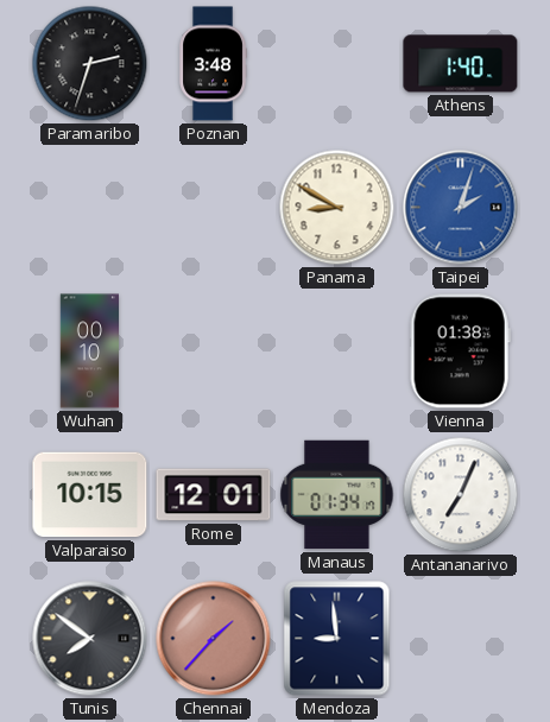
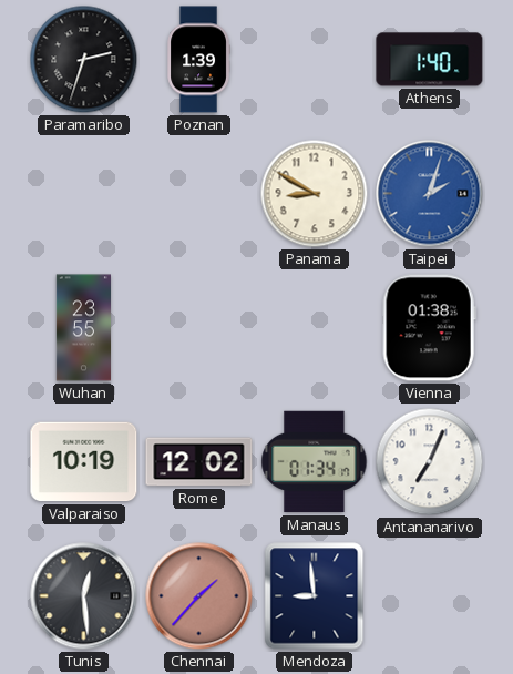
Poznan: 3:48 -> 1:39
Wuhan: 00:10 -> 23:55
Valparaiso: 10:15 -> 10:19
Rome: 12:01 -> 12:02
Tunis: 7:51 -> 12:29
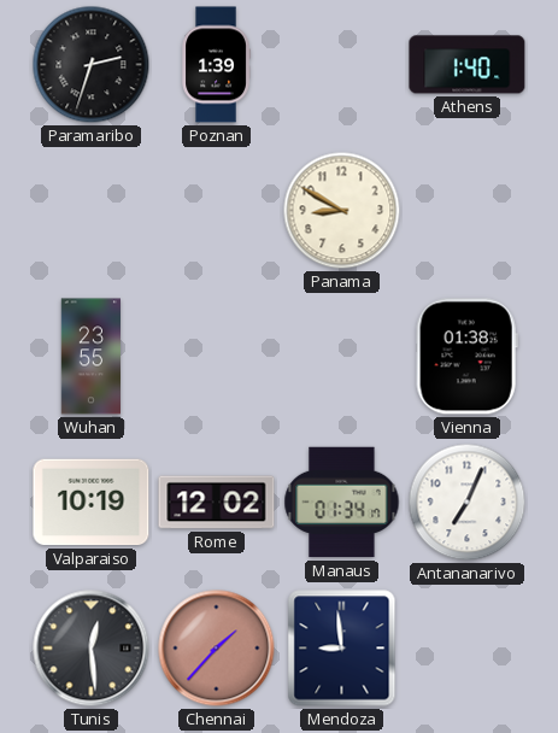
Taipei: 2:03 -> none
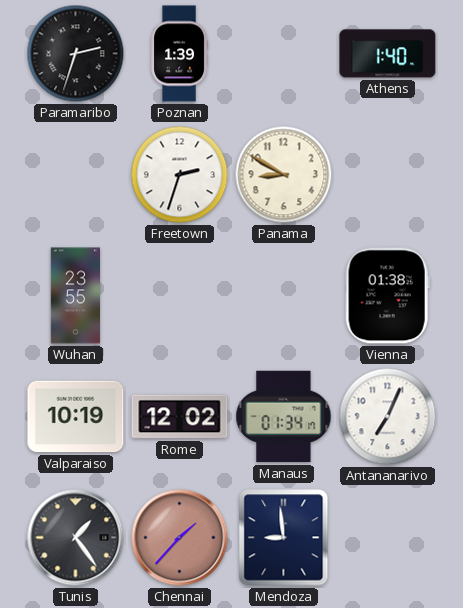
Freetown: none -> 2:33
Tunis: 12:29 -> 1:24
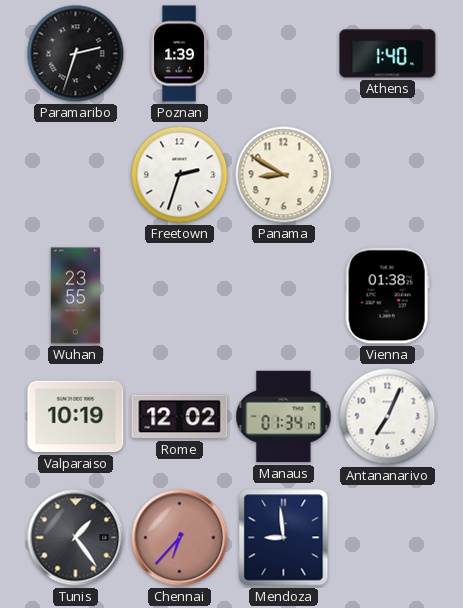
Chennai: 1:37 -> 6:37
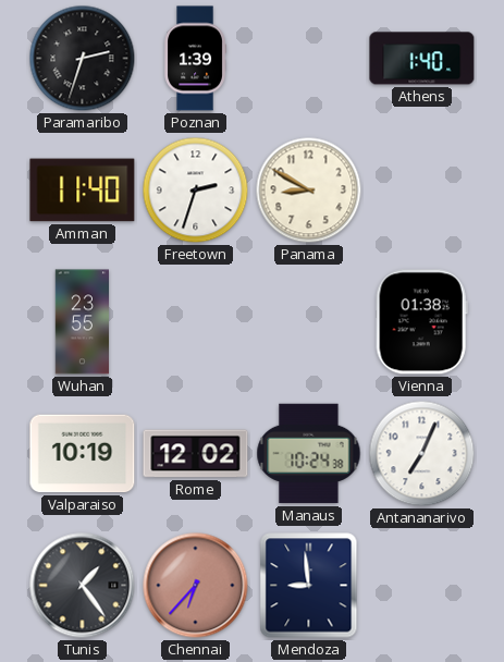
Amman: none -> 11:40
Manaus: 01:34 -> 10:24
